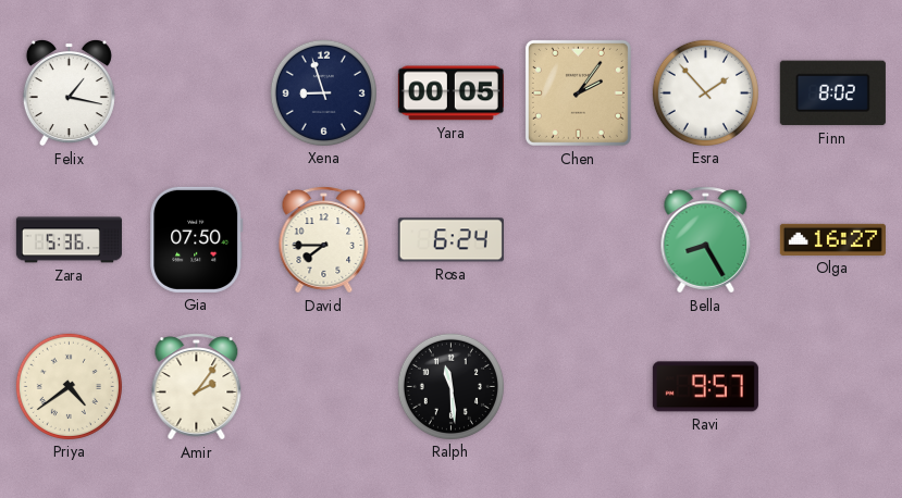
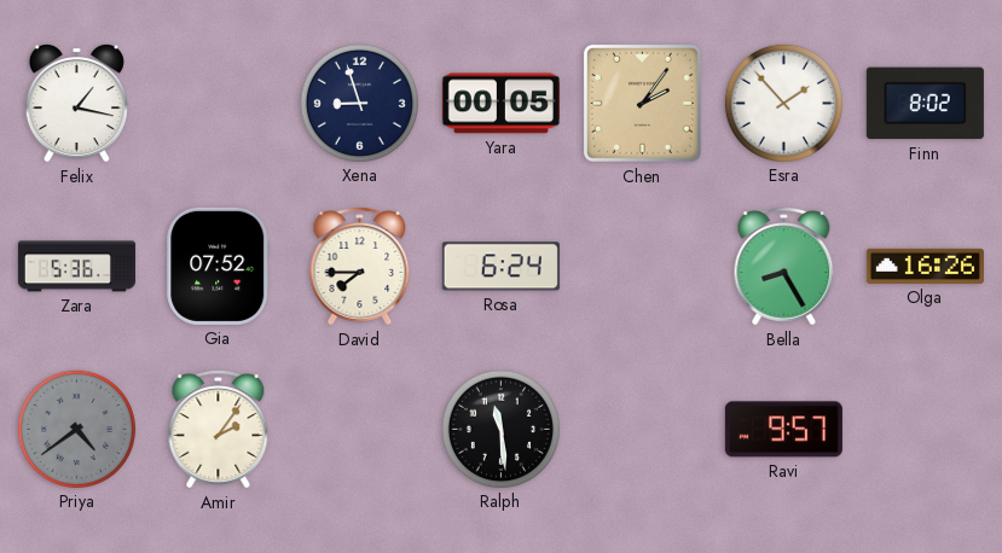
Gia: 07:50 -> 07:52
Olga: 16:27 -> 16:26
Priya dial: cream -> grey
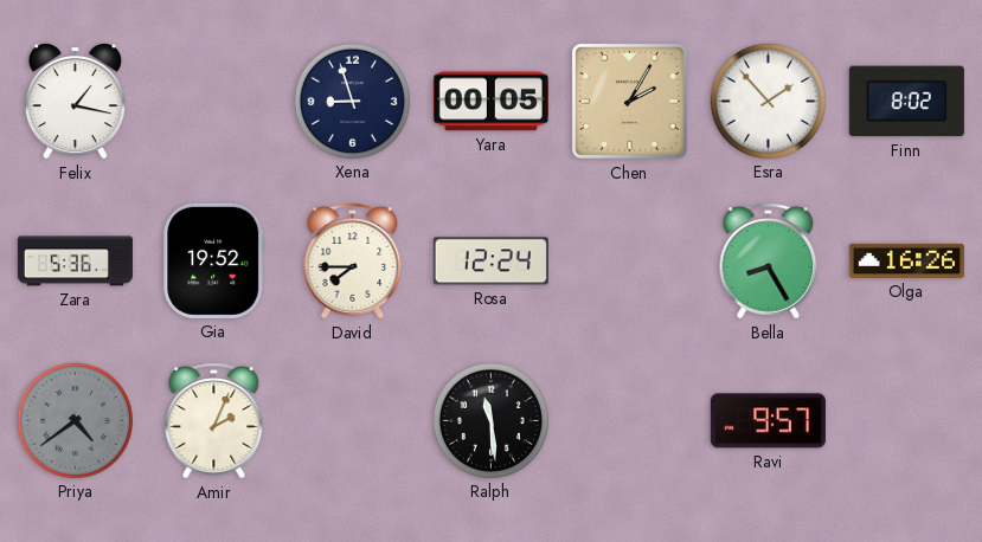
Chen: 2:06 -> 2:05
Gia: 07:52 -> 19:52
Rosa: 6:24 -> 12:24
Amir: 2:06 -> 2:04
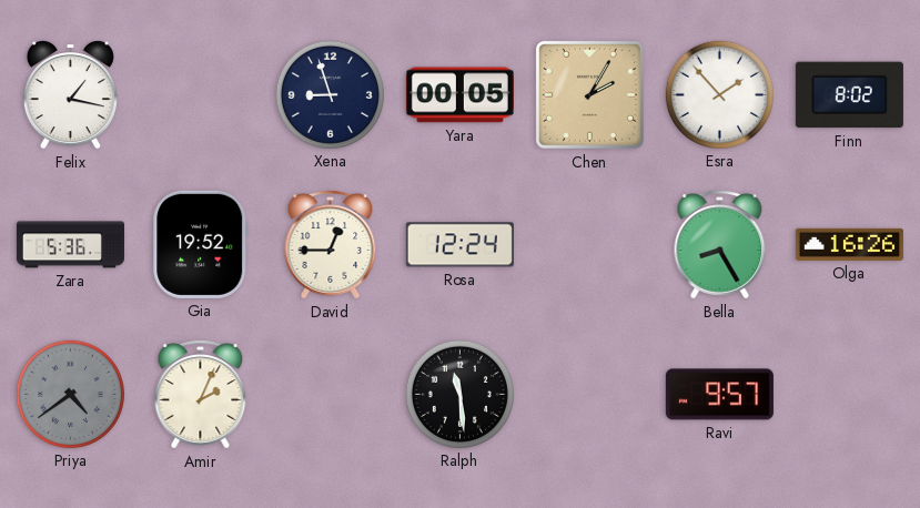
David: 7:45 -> 12:45
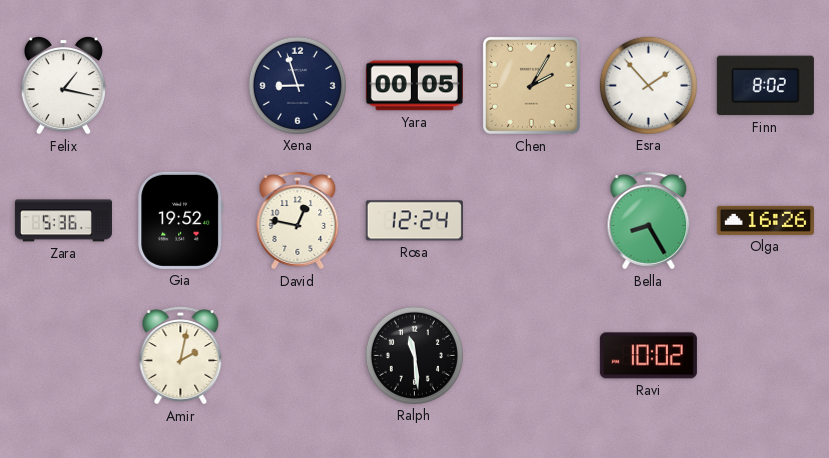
David: 12:45 -> 12:47
Priya: 4:39 -> none
Amir: 2:04 -> 2:02
Ravi: 9:57 -> 10:02
